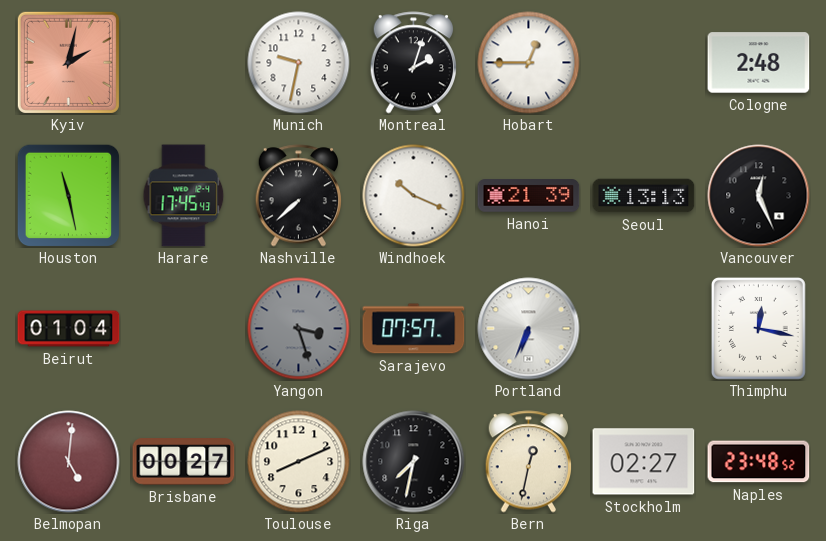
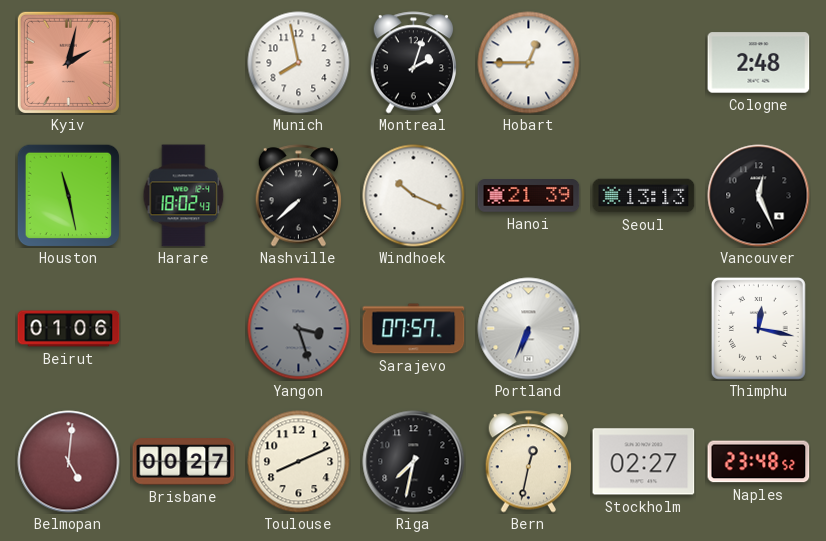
Munich: 9:32 -> 7:58
Harare: 17:45 -> 18:02
Beirut: 01:04 -> 01:06
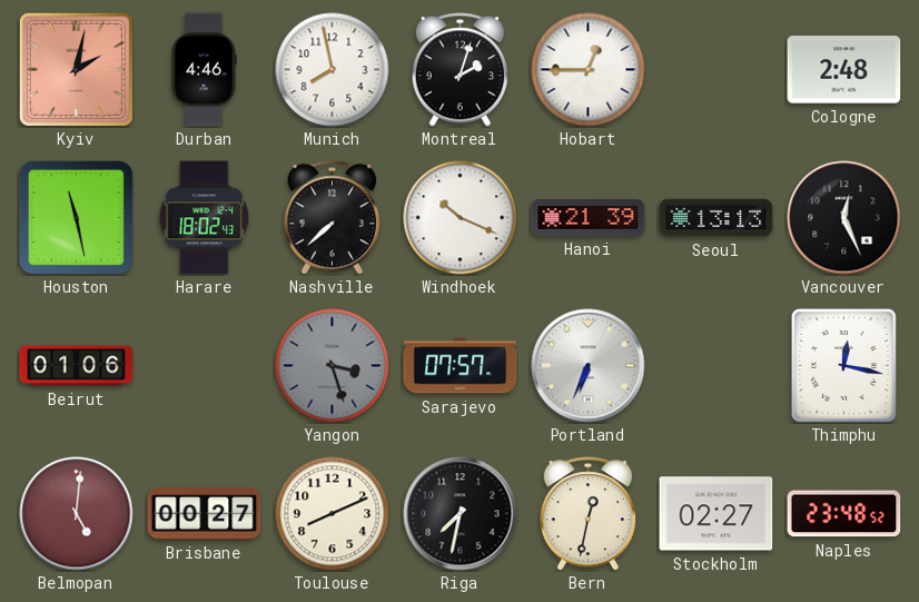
Durban: none -> 4:46
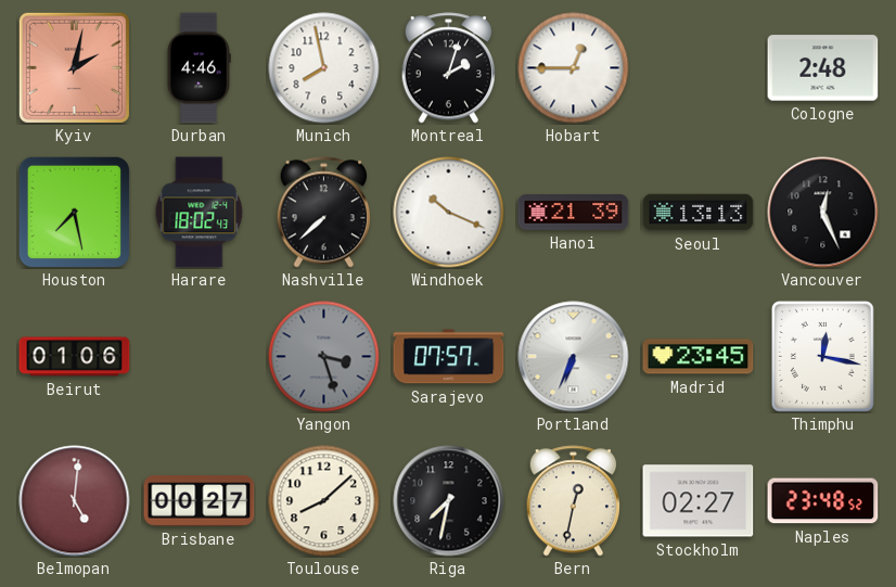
Houston: 11:28 -> 7:28
Madrid: none -> 23:45
Toulouse: 8:11 -> 8:08
